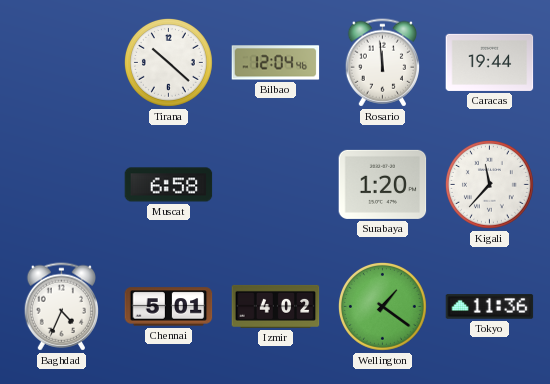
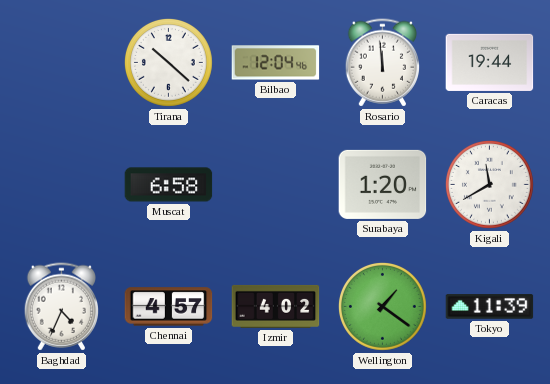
Kigali: 11:37 -> 11:40
Chennai: 5:01 -> 4:57
Tokyo: 11:36 -> 11:39
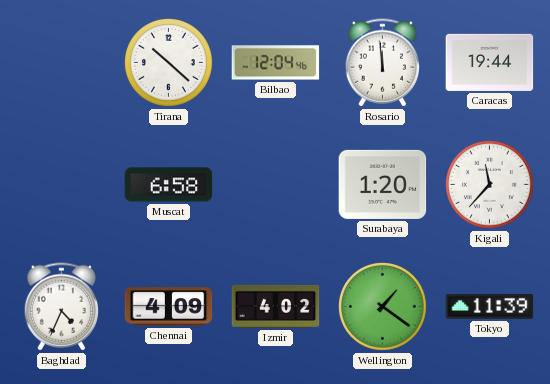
Kigali: 11:40 -> 11:37
Chennai: 4:57 -> 4:09
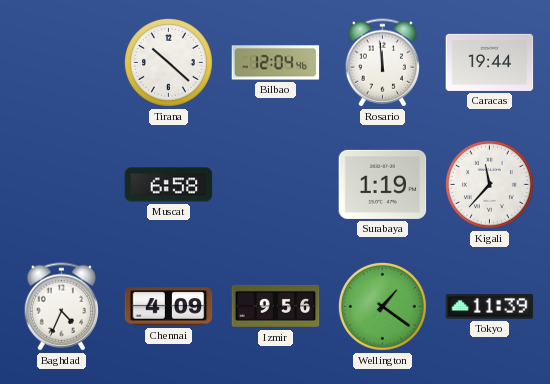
Surabaya: 1:20 -> 1:19
Izmir: 4:02 -> 9:56
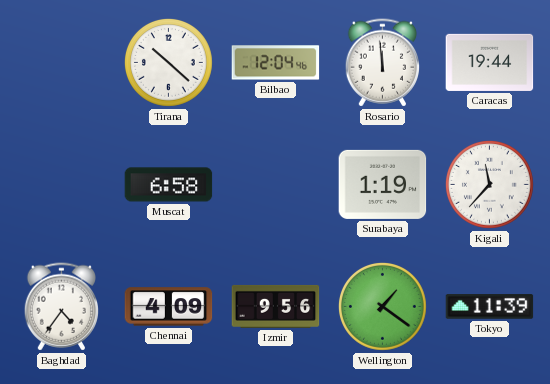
Baghdad: 4:34 -> 4:36
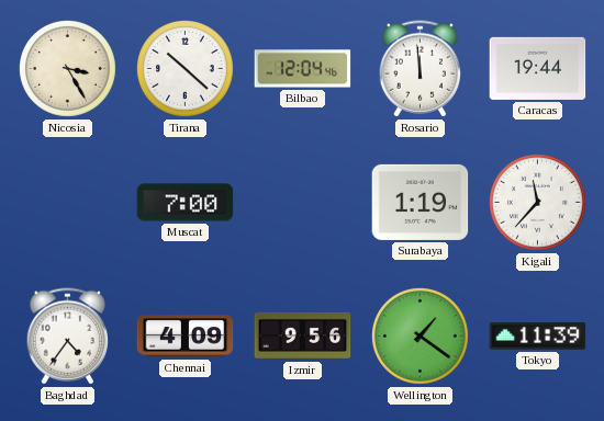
Nicosia: none -> 3:25
Muscat: 6:58 -> 7:00
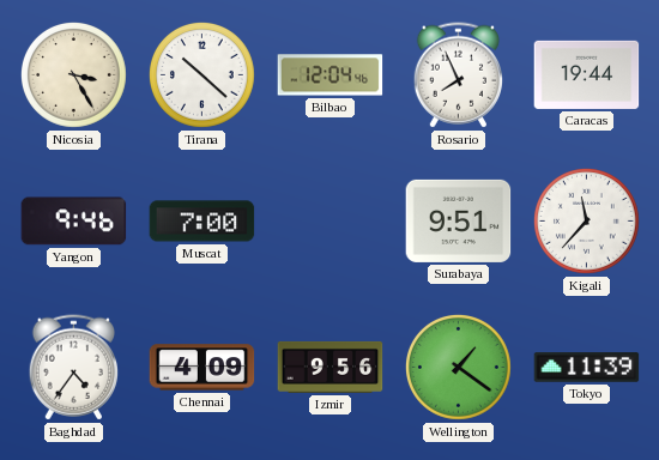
Rosario: 11:59 -> 7:56
Yangon: none -> 9:46
Surabaya: 1:19 -> 9:51
